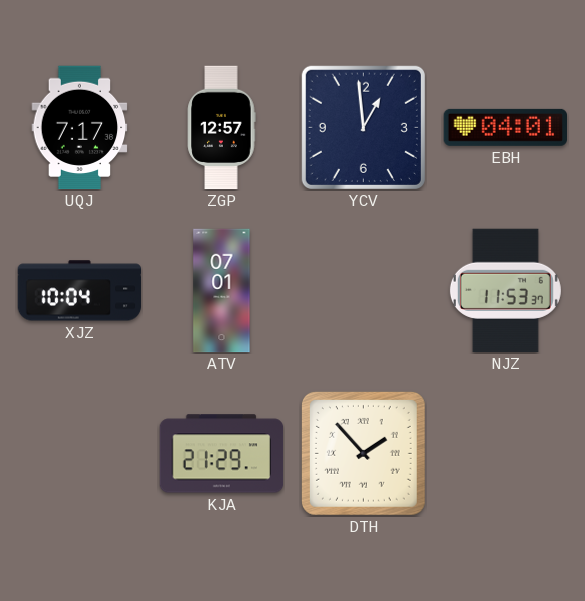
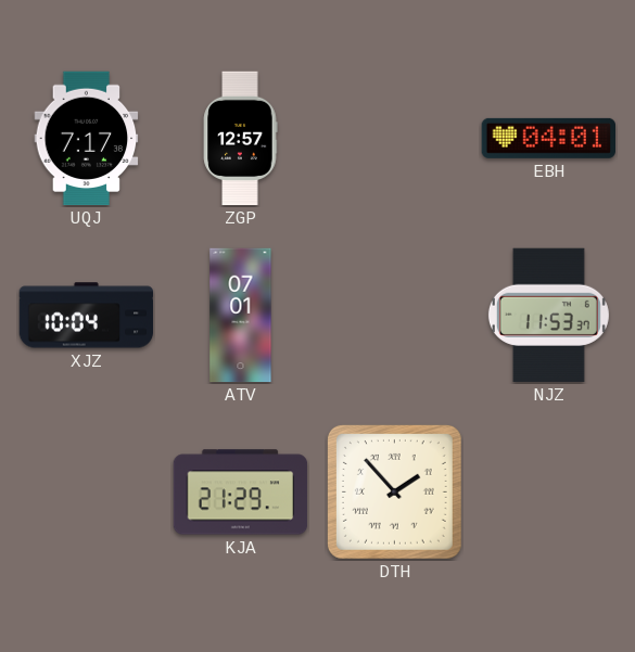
YCV: 12:59 -> none
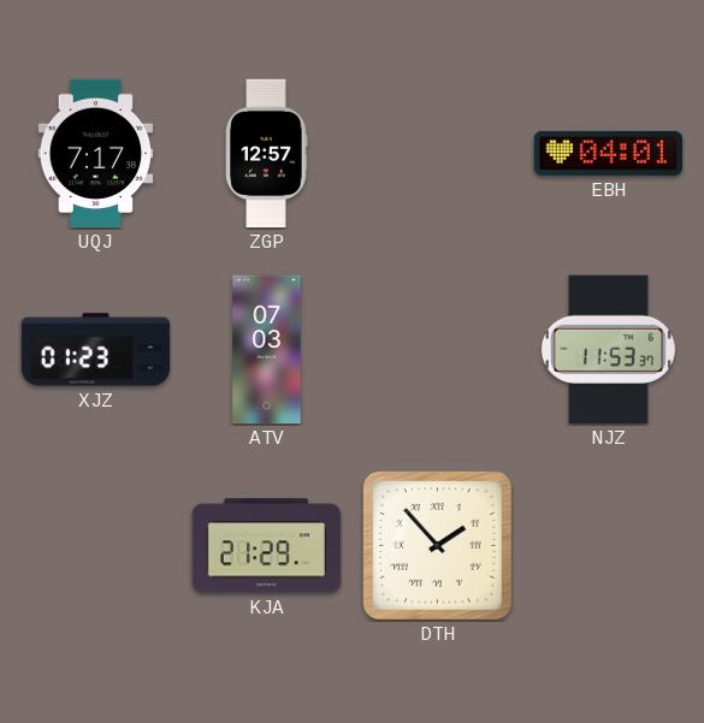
XJZ: 10:04 -> 01:23
ATV: 07:01 -> 07:03
